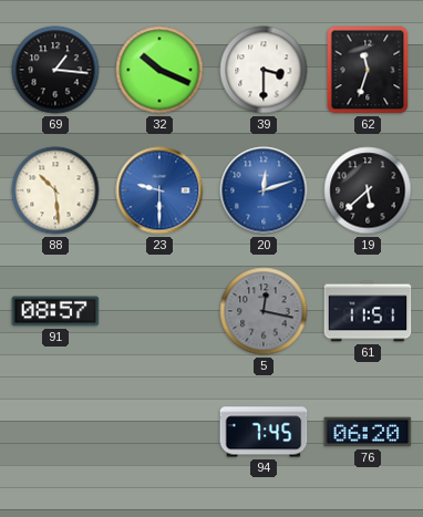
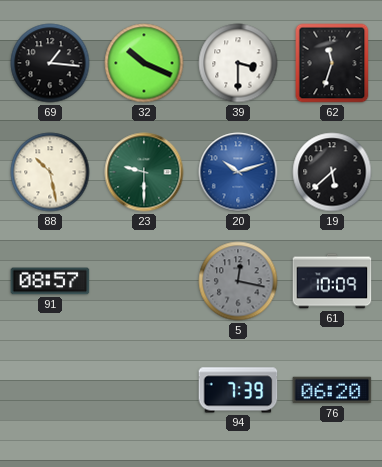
88: 10:29 -> 10:28
23 dial: blue -> green
20: 12:12 -> 10:12
61: 11:51 -> 10:09
94: 7:45 -> 7:39
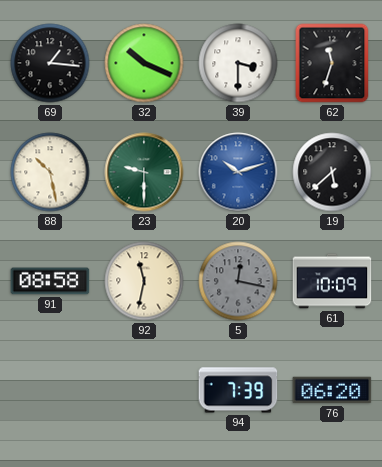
91: 08:57 -> 08:58
92: none -> 11:32
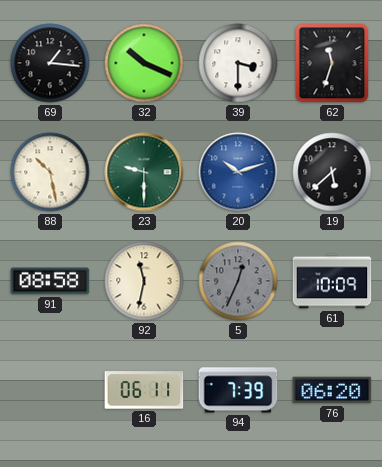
5: 12:17 -> 12:34
16: none -> 06:11
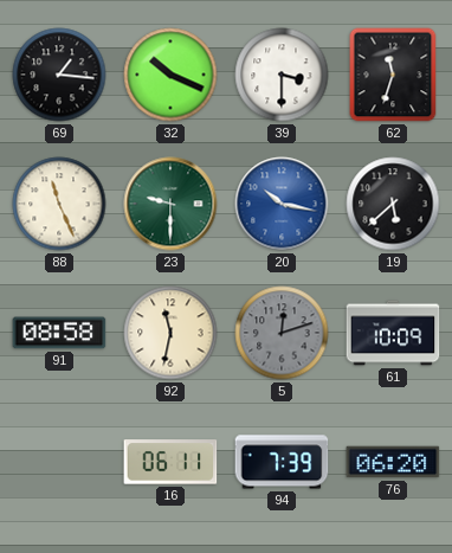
88: 10:28 -> 11:26
20: 10:12 -> 10:17
5: 12:34 -> 12:12
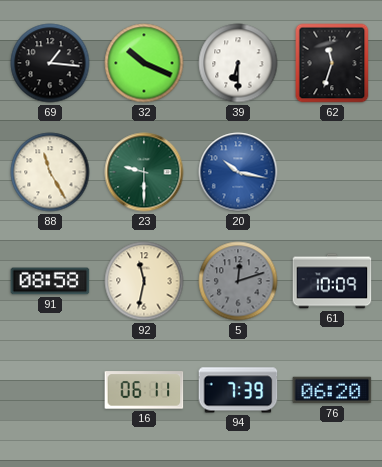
39: 3:30 -> 6:30
88: 11:26 -> 11:25
19: 5:38 -> none
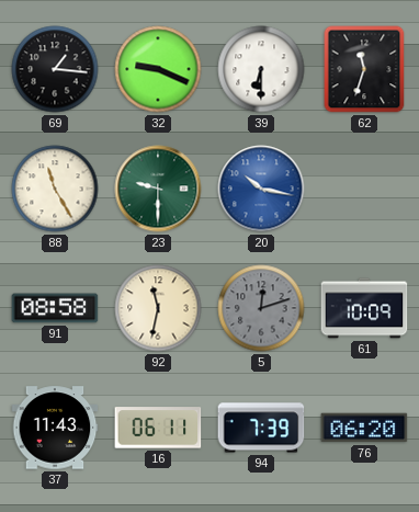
32: 10:19 -> 9:19
37: none -> 11:43
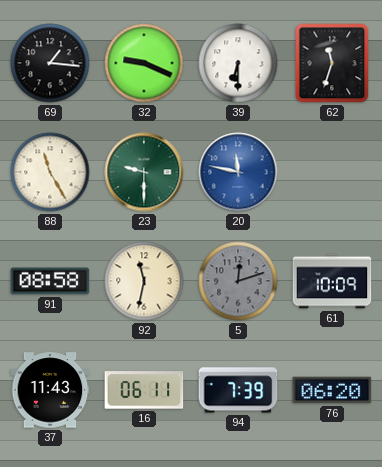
20: 10:17 -> 11:47
